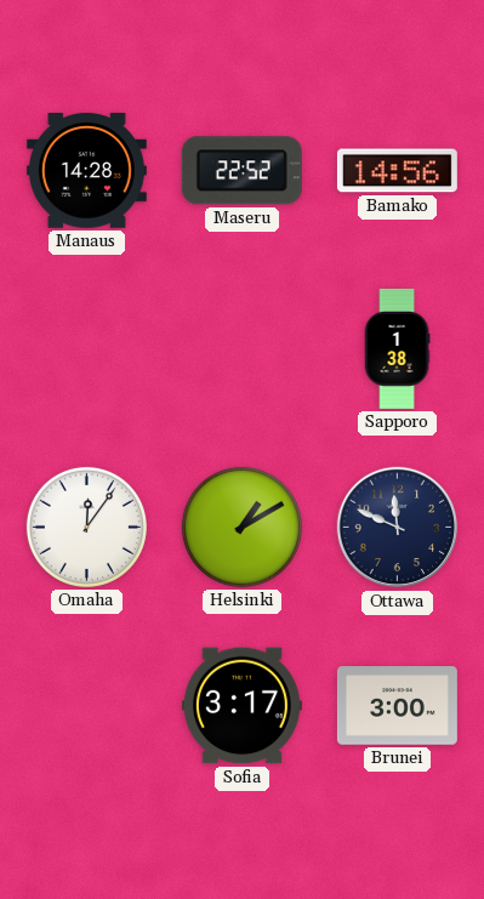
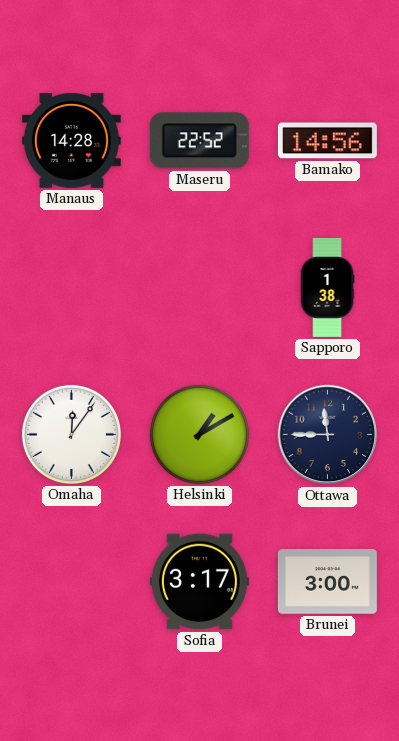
Ottawa: 11:49 -> 11:45
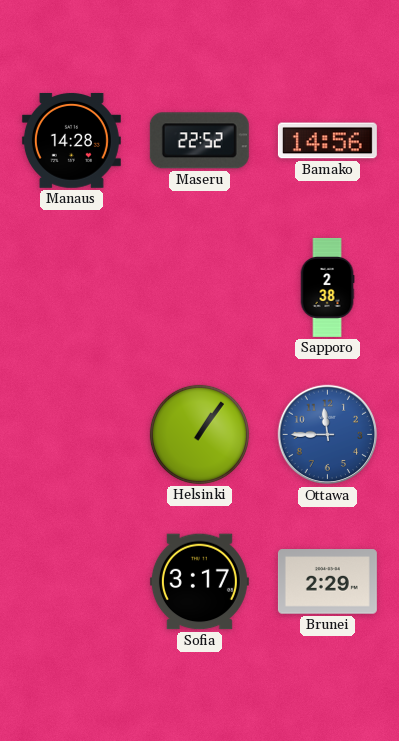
Sapporo: 1:38 -> 2:38
Omaha: 12:06 -> none
Helsinki: 1:10 -> 1:06
Ottawa dial: navy -> blue
Brunei: 3:00 -> 2:29
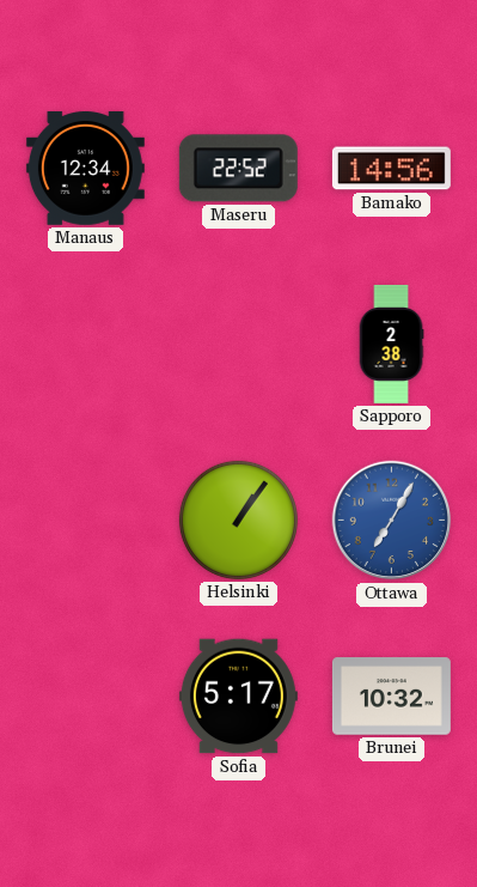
Manaus: 14:28 -> 12:34
Ottawa: 11:45 -> 7:05
Sofia: 3:17 -> 5:17
Brunei: 2:29 -> 10:32
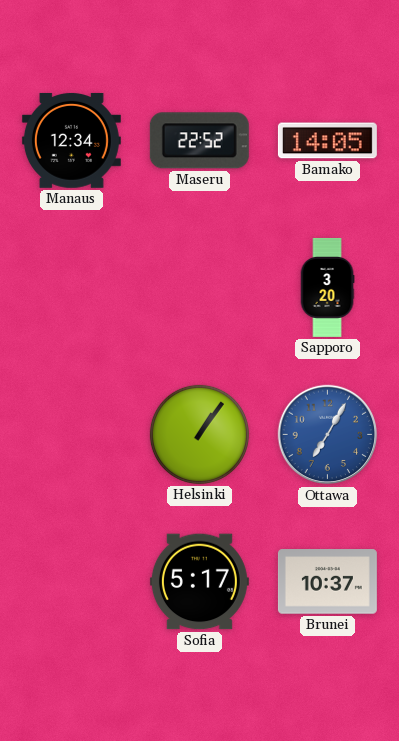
Bamako: 14:56 -> 14:05
Sapporo: 2:38 -> 3:20
Brunei: 10:32 -> 10:37
